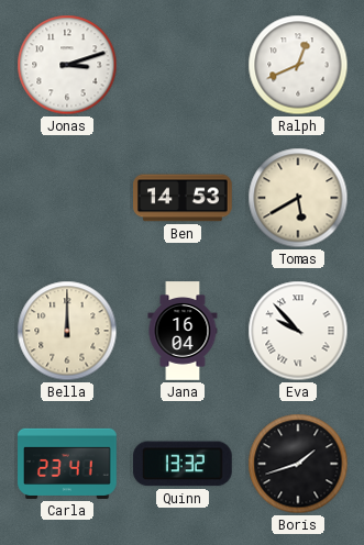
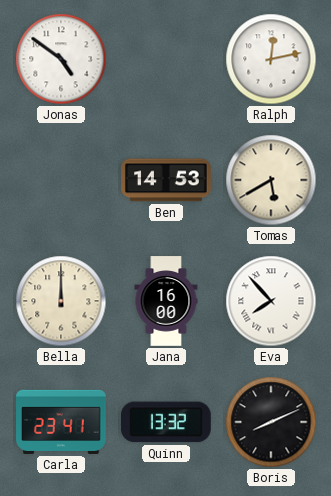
Jonas: 3:12 -> 4:51
Ralph: 12:41 -> 12:13
Jana: 16:04 -> 16:00
Eva: 9:53 -> 7:53
Boris: 1:42 -> 8:11
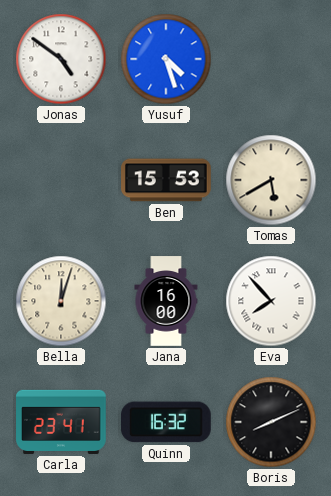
Yusuf: none -> 4:27
Ralph: 12:13 -> none
Ben: 14:53 -> 15:53
Bella: 12:00 -> 12:03
Quinn: 13:32 -> 16:32
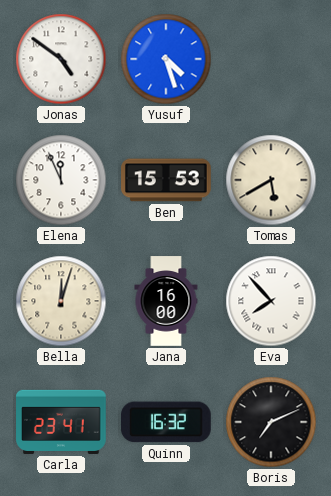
Elena: none -> 11:56
Boris: 8:11 -> 7:11
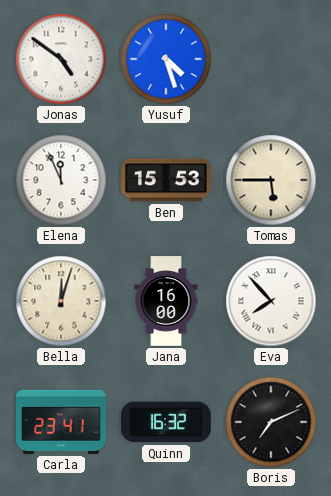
Tomas: 5:40 -> 5:45
